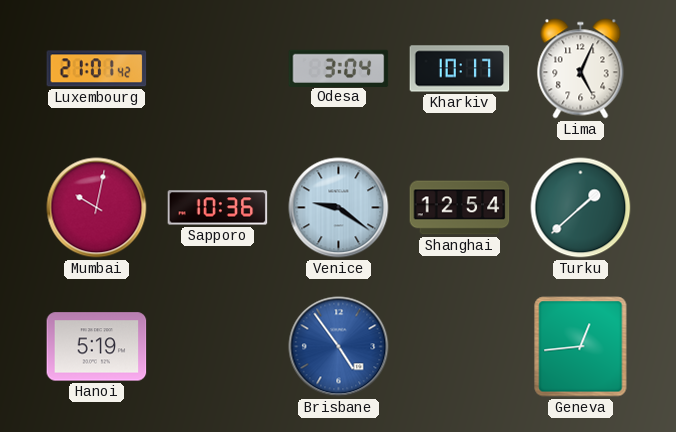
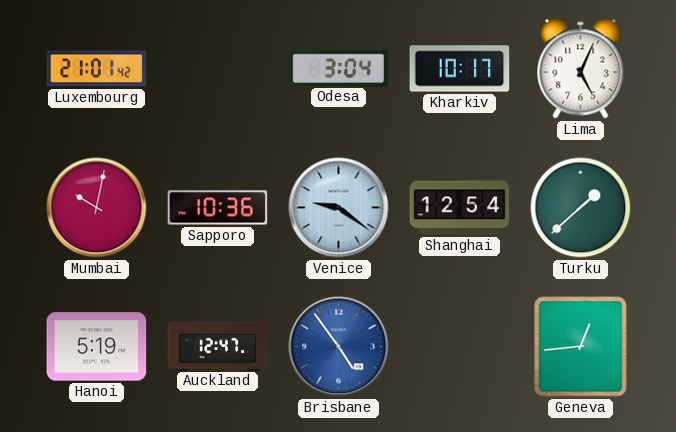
Auckland: none -> 12:47
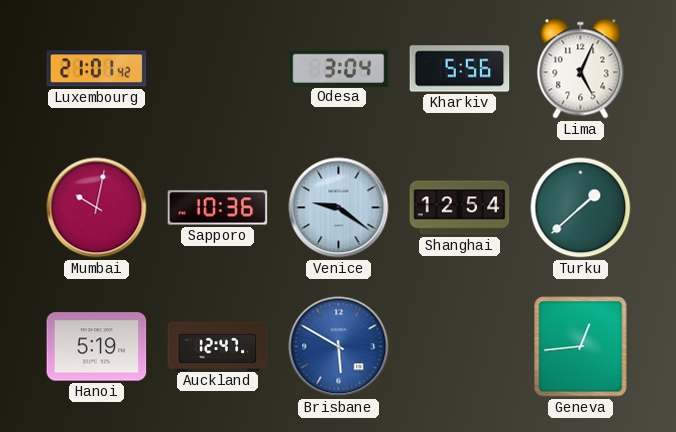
Kharkiv: 10:17 -> 5:56
Brisbane: 4:54 -> 5:50
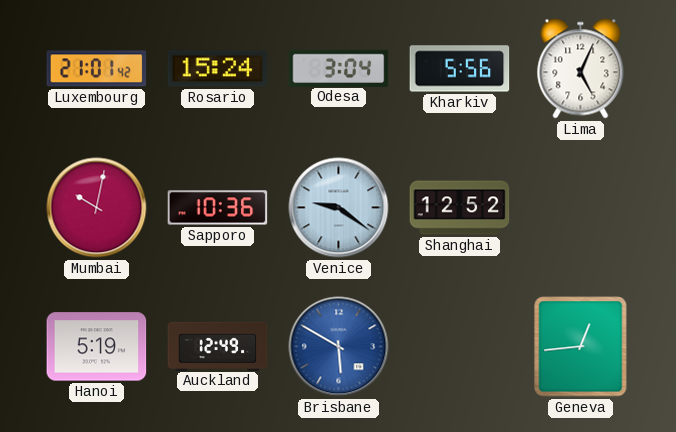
Rosario: none -> 15:24
Shanghai: 12:54 -> 12:52
Turku: 1:38 -> none
Auckland: 12:47 -> 12:49
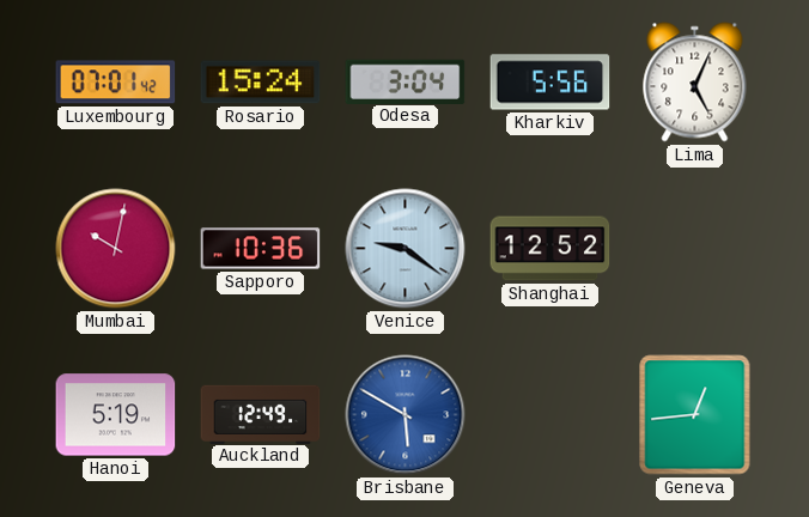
Luxembourg: 21:01 -> 07:01
